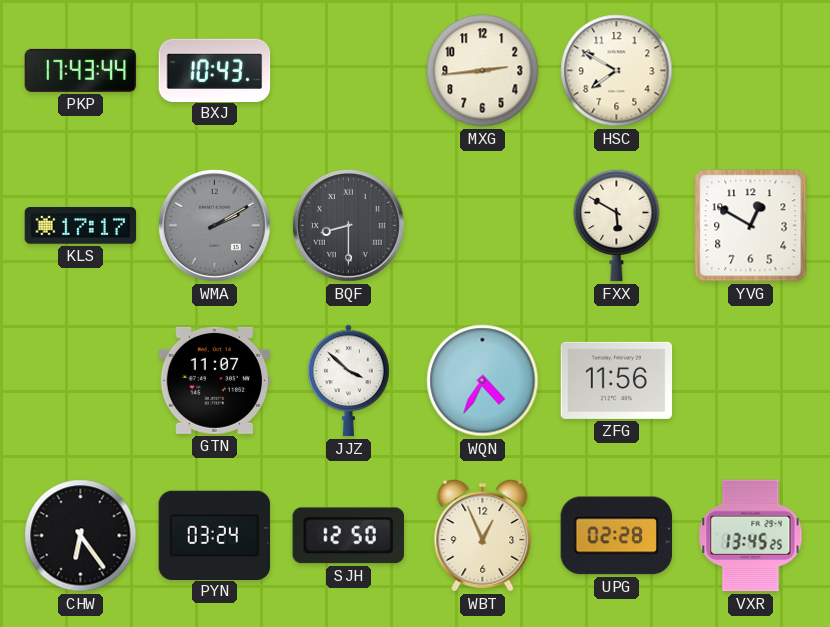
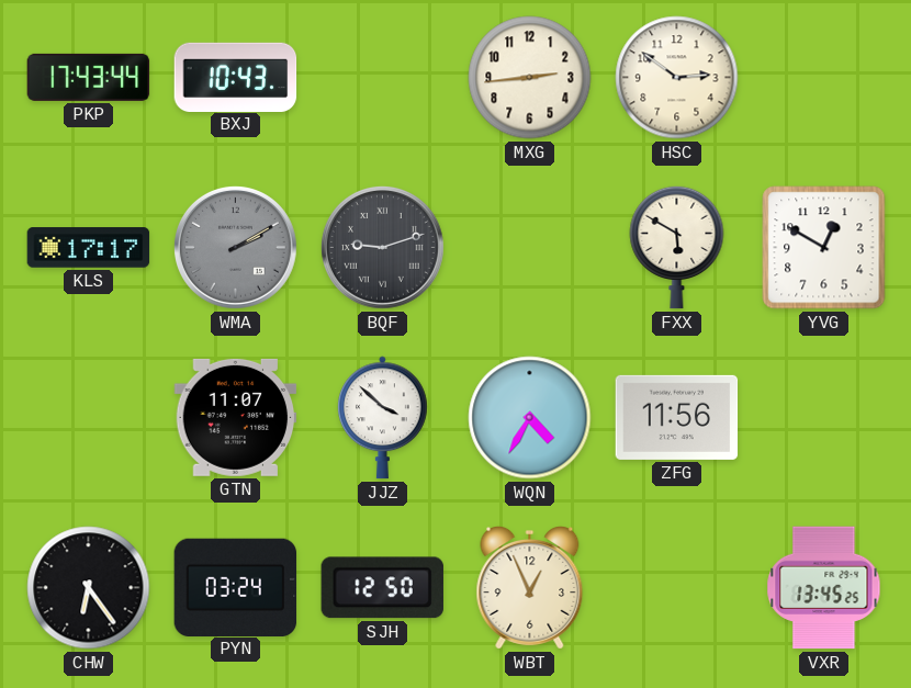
HSC: 7:50 -> 2:51
BQF: 8:30 -> 9:12
UPG: 02:28 -> none
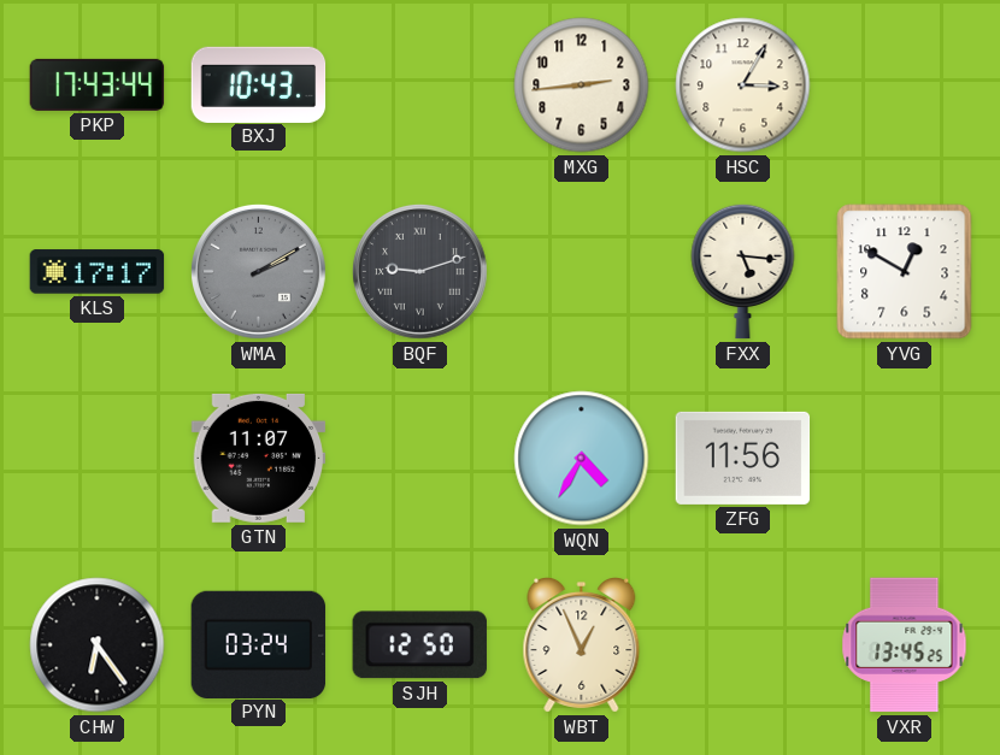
HSC: 2:51 -> 3:05
FXX: 5:50 -> 5:16
JJZ: 3:52 -> none
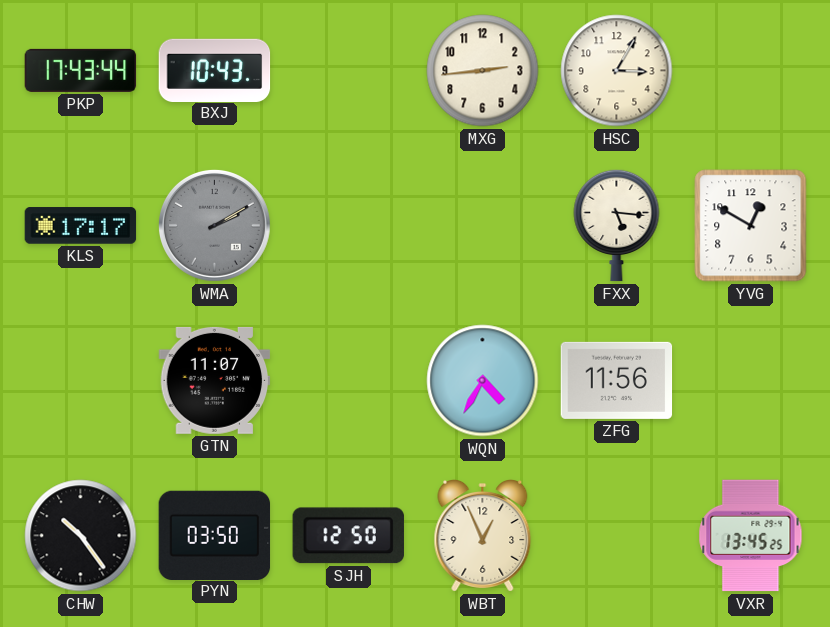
BQF: 9:12 -> none
CHW: 6:24 -> 10:24
PYN: 03:24 -> 03:50
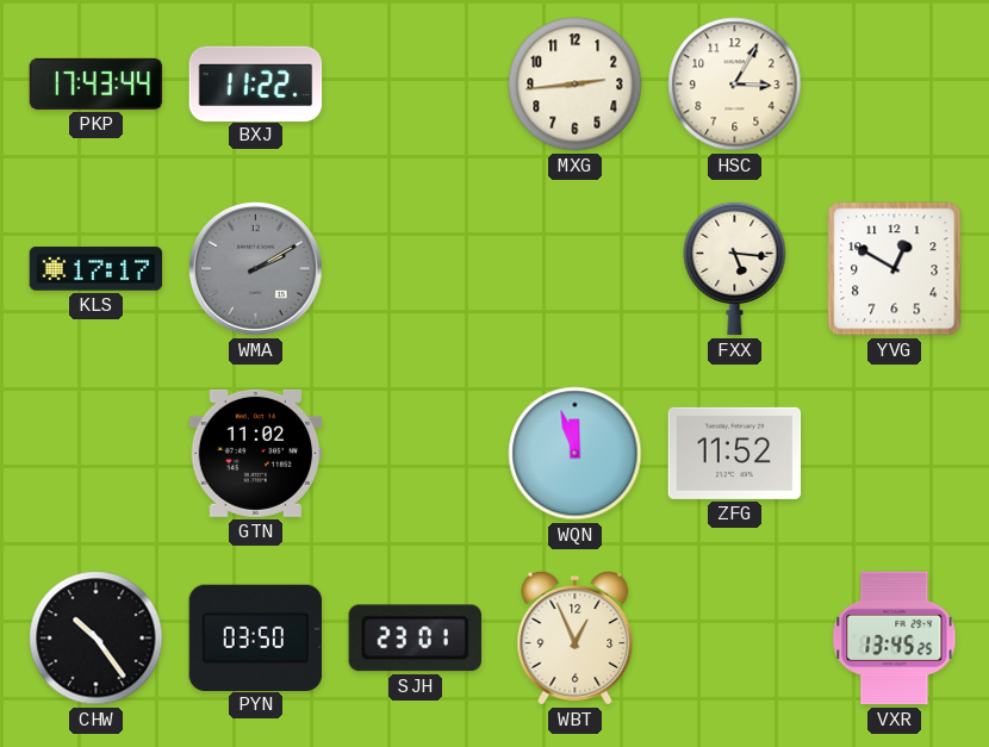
BXJ: 10:43 -> 11:22
GTN: 11:07 -> 11:02
WQN: 4:35 -> 11:57
ZFG: 11:56 -> 11:52
SJH: 12:50 -> 23:01
